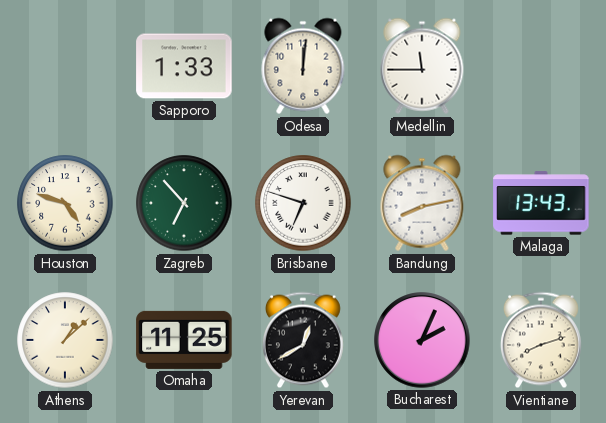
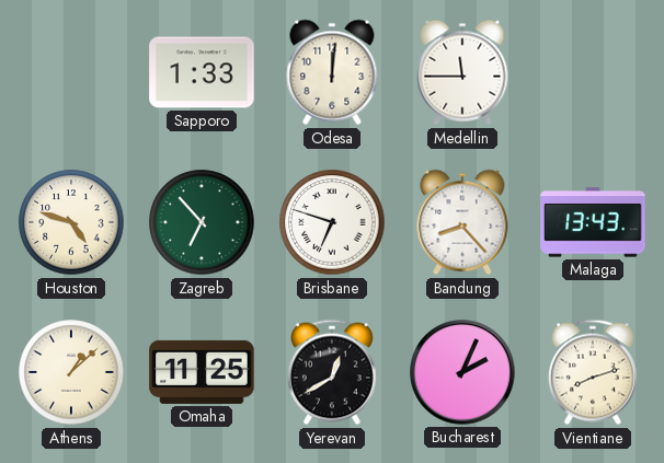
Bandung: 8:13 -> 8:23
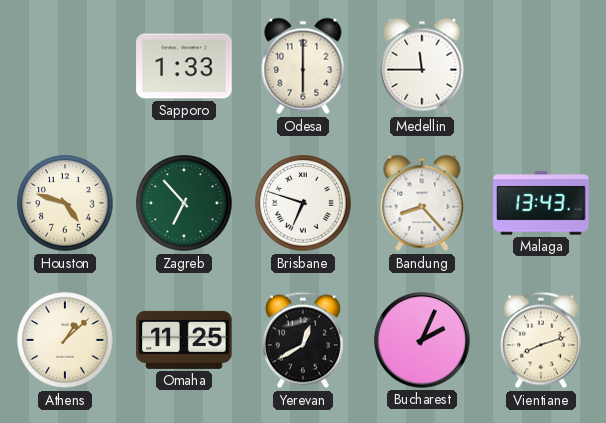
Odesa: 12:01 -> 6:00
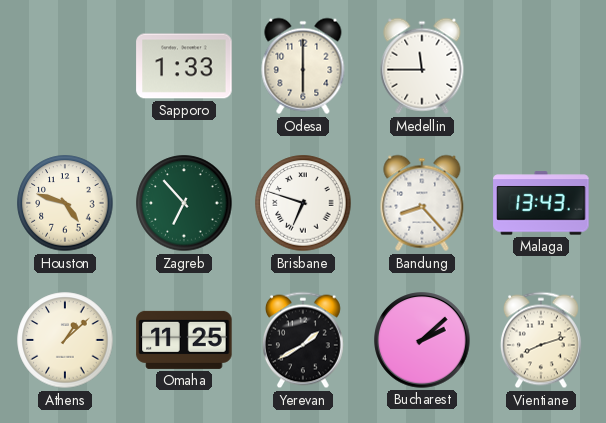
Yerevan: 12:40 -> 1:40
Bucharest: 2:04 -> 2:08
